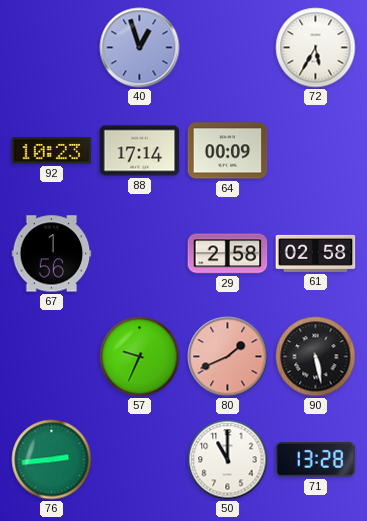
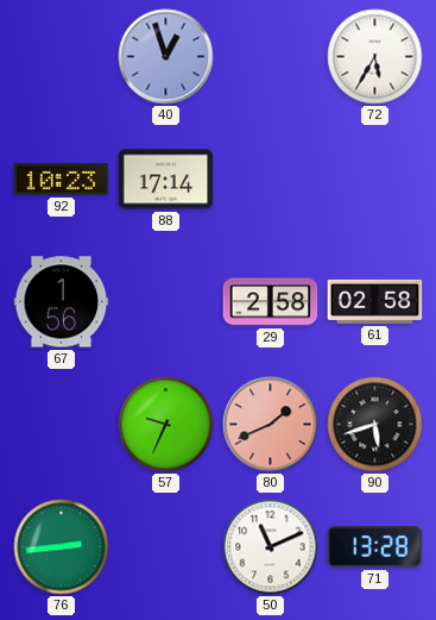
64: 00:09 -> none
90: 5:28 -> 5:42
50: 11:00 -> 11:11
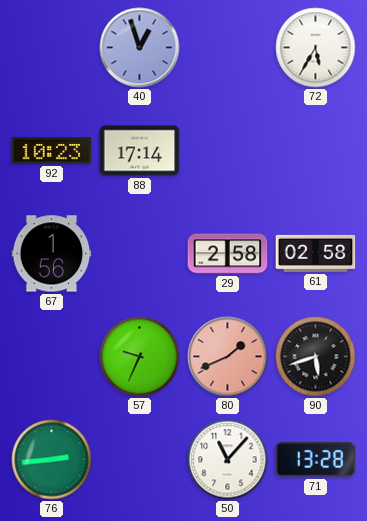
50: 11:11 -> 11:07
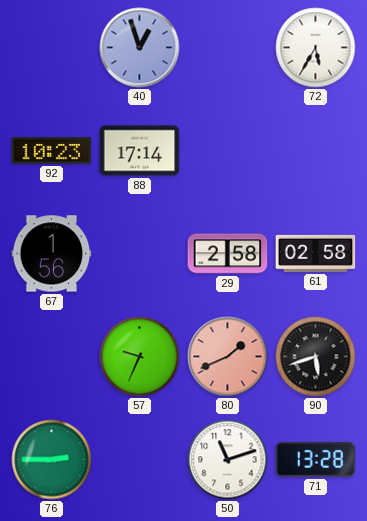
76: 2:44 -> 2:45
50: 11:07 -> 11:12
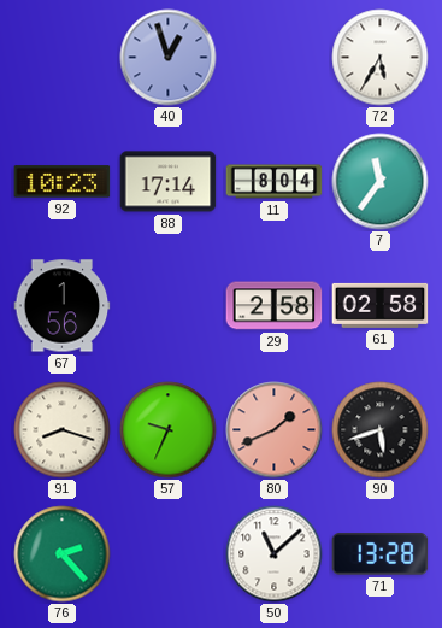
11: none -> 8:04
7: none -> 11:36
91: none -> 8:18
76: 2:45 -> 2:23
50: 11:12 -> 11:08
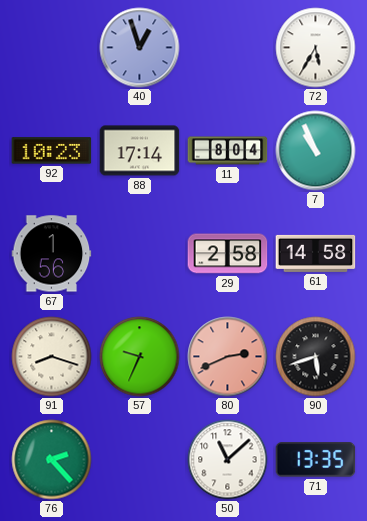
7: 11:36 -> 10:56
61: 02:58 -> 14:58
80: 1:41 -> 2:41
71: 13:28 -> 13:35
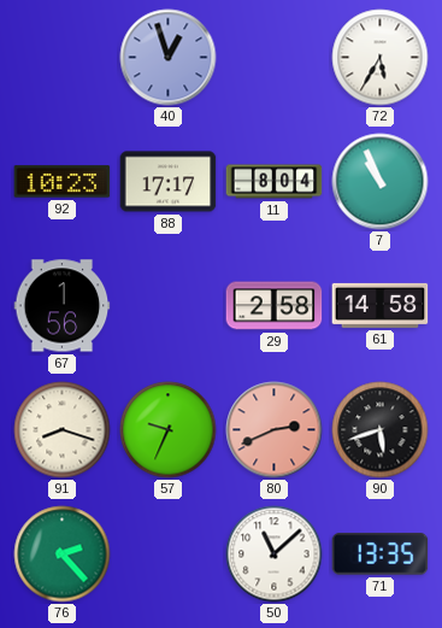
88: 17:14 -> 17:17
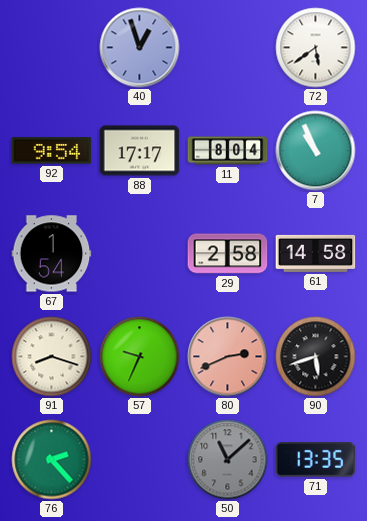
72: 5:35 -> 5:39
92: 10:23 -> 9:54
67: 1:56 -> 1:54
50 dial: white -> grey
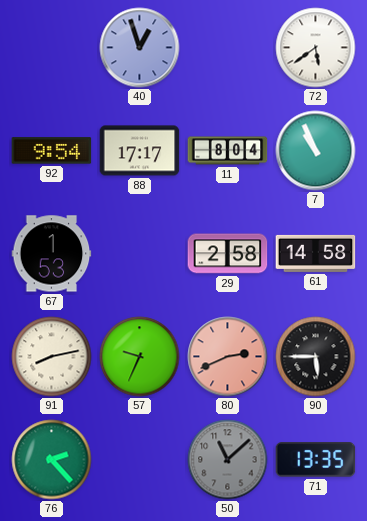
67: 1:54 -> 1:53
91: 8:18 -> 8:13
90: 5:42 -> 5:45
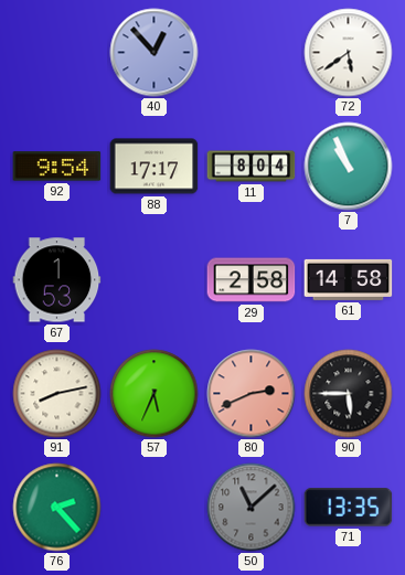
40: 12:57 -> 12:53
57: 9:34 -> 5:34
